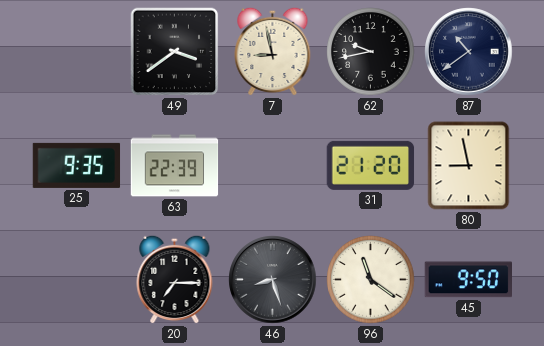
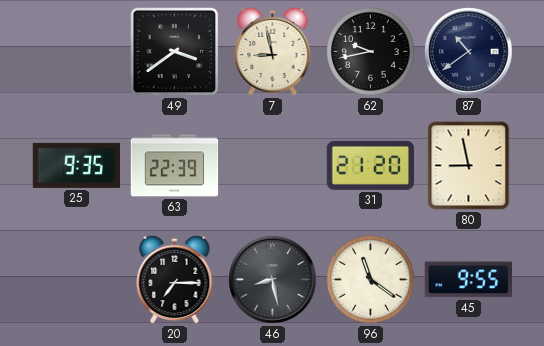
46: 8:27 -> 8:28
45: 9:50 -> 9:55
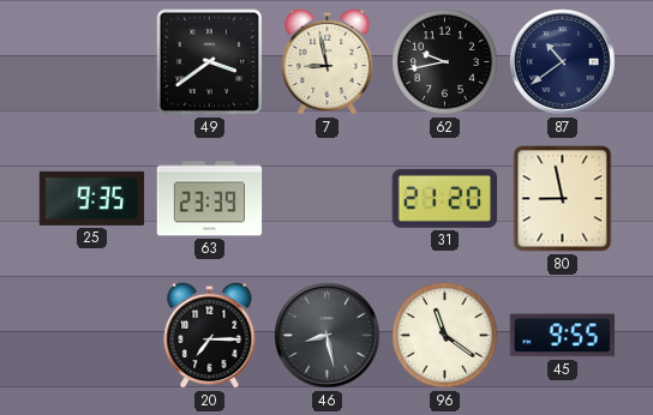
63: 22:39 -> 23:39
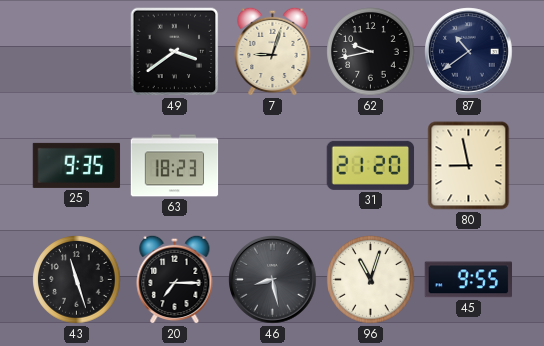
7: 8:58 -> 9:03
63: 23:39 -> 18:23
43: none -> 11:27
96: 11:21 -> 11:03
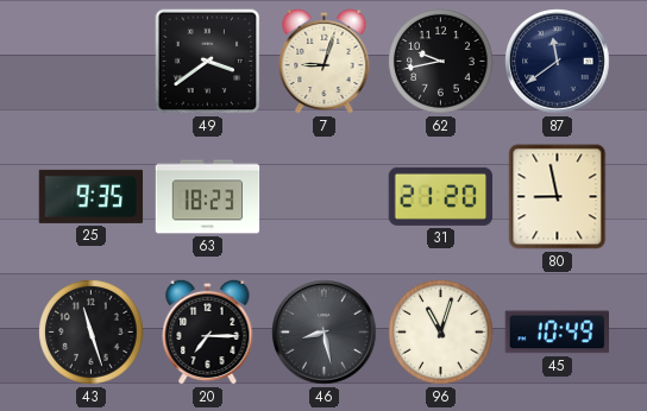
87: 10:39 -> 11:39
45: 9:55 -> 10:49
